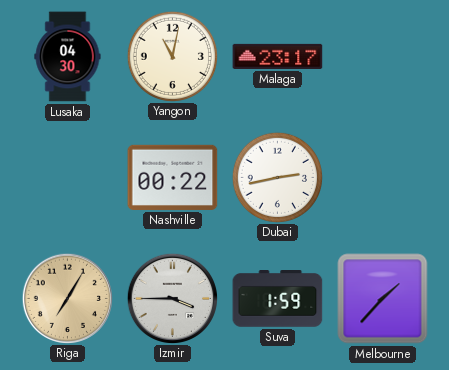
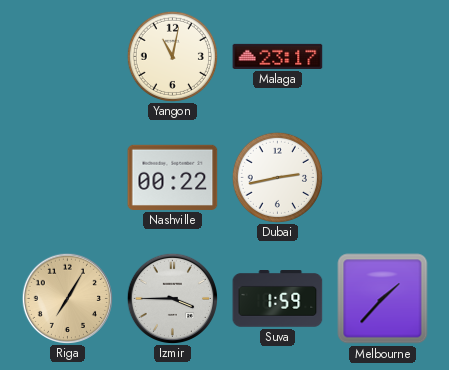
Lusaka: 04:30 -> none
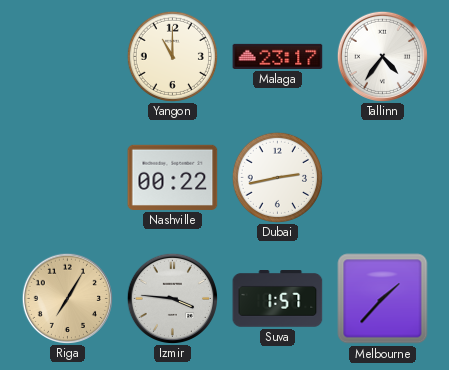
Yangon: 11:02 -> 11:00
Tallinn: none -> 4:36
Izmir: 3:45 -> 3:46
Suva: 1:59 -> 1:57
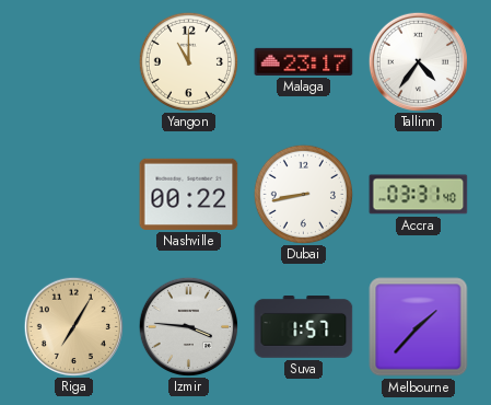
Dubai: 2:43 -> 8:43
Accra: none -> 03:31
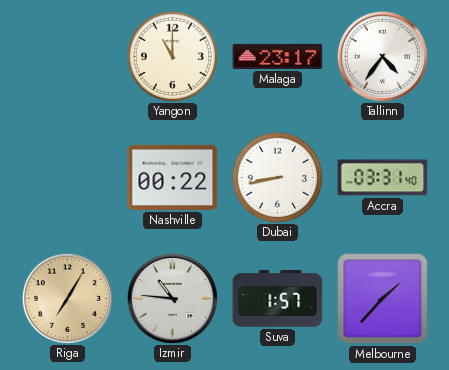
Izmir: 3:46 -> 10:46
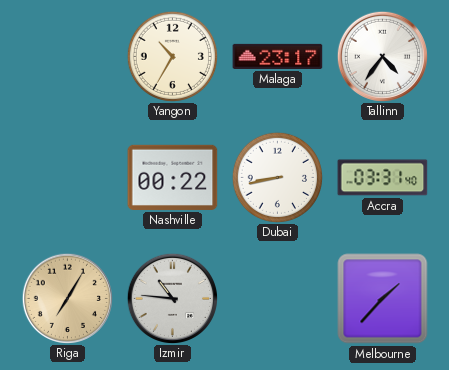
Yangon: 11:00 -> 10:35
Suva: 1:57 -> none
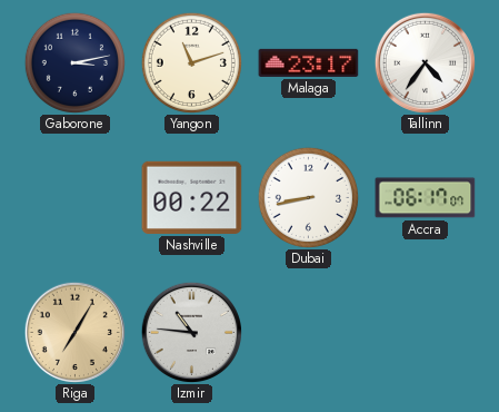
Gaborone: none -> 3:13
Yangon: 10:35 -> 11:12
Accra: 03:31 -> 06:17
Melbourne: 1:37 -> none
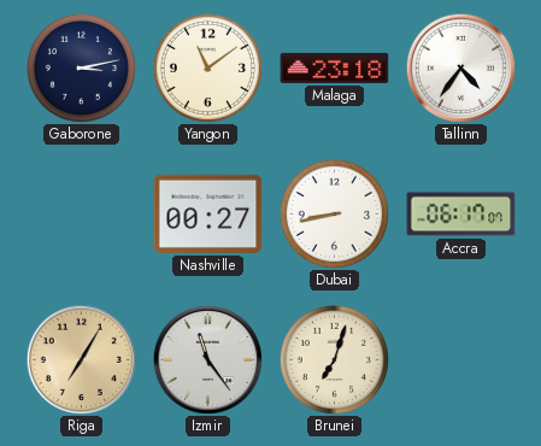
Yangon: 11:12 -> 11:09
Malaga: 23:17 -> 23:18
Nashville: 00:22 -> 00:27
Izmir: 10:46 -> 11:24
Brunei: none -> 7:03
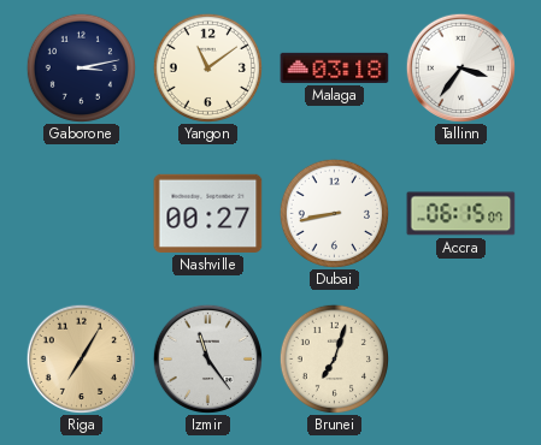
Malaga: 23:18 -> 03:18
Tallinn: 4:36 -> 3:36
Accra: 06:17 -> 06:15
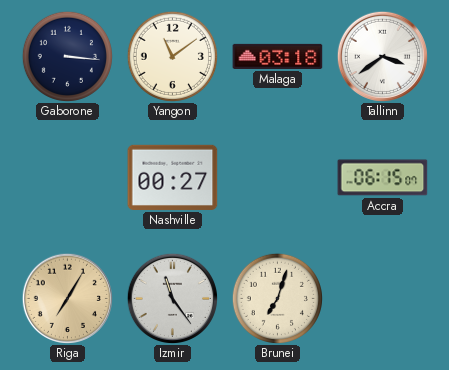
Gaborone: 3:13 -> 3:16
Tallinn: 3:36 -> 3:39
Dubai: 8:43 -> none
